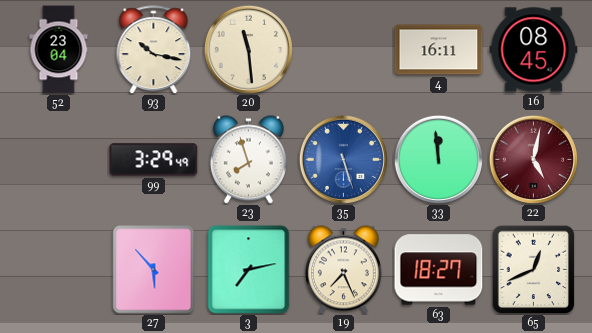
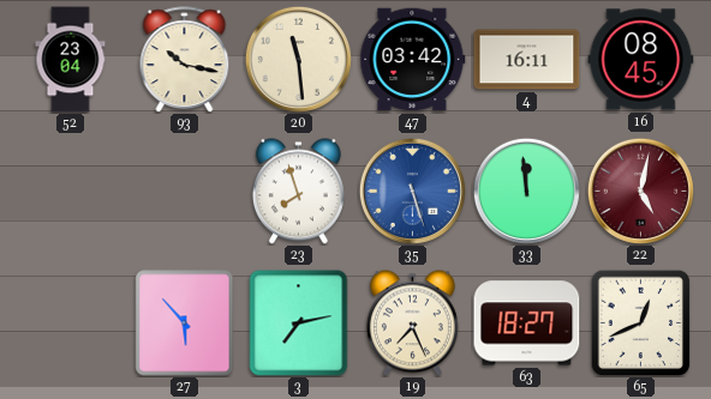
47: none -> 03:42
99: 3:29 -> none
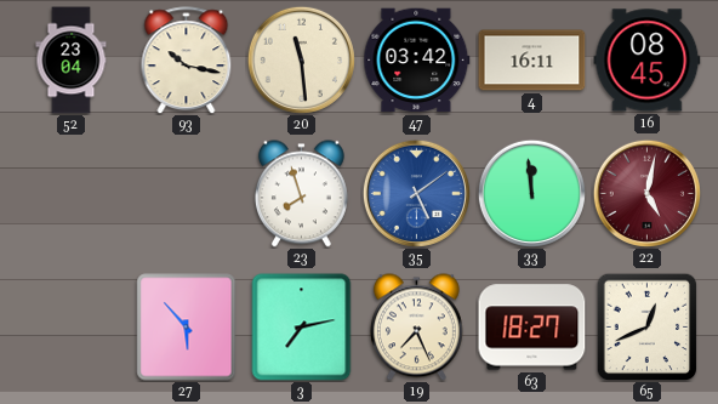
35: 5:27 -> 5:09
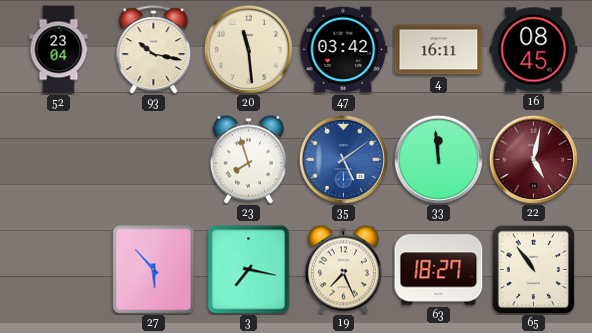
3: 7:13 -> 7:17
65: 12:41 -> 10:54
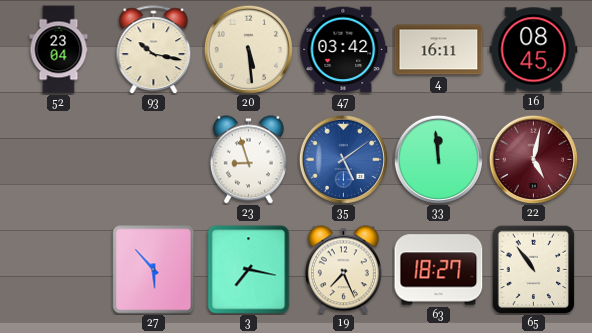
20: 11:29 -> 5:29
23: 7:57 -> 8:57
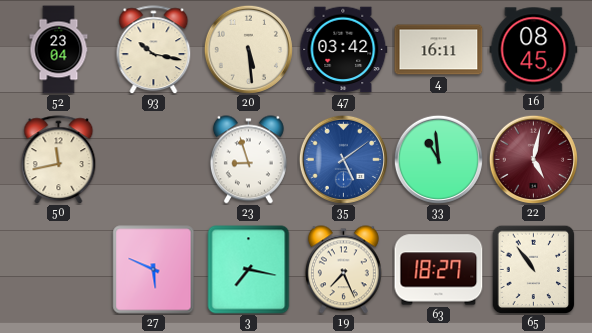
50: none -> 11:43
33: 11:59 -> 10:59
27: 5:53 -> 5:49
